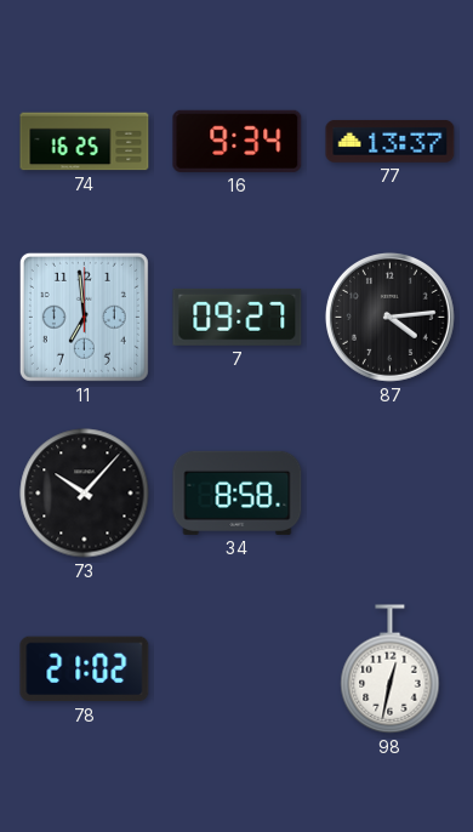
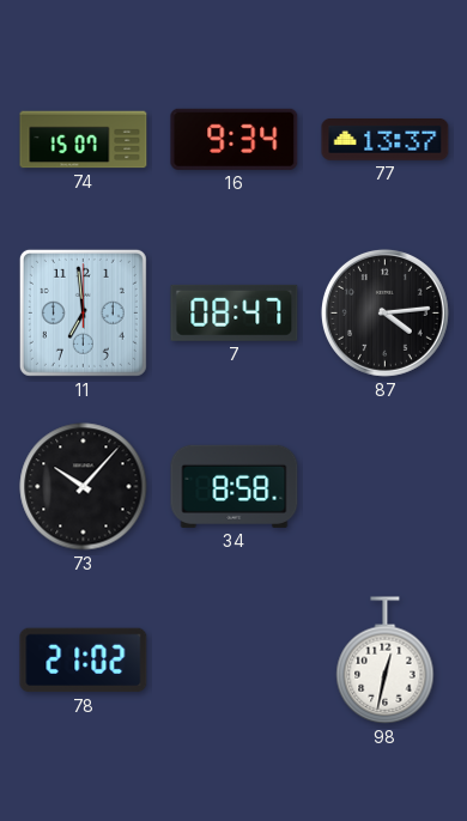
74: 16:25 -> 15:07
7: 09:27 -> 08:47
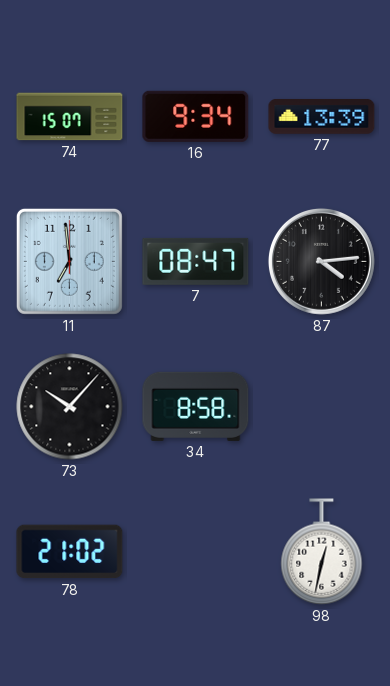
77: 13:37 -> 13:39
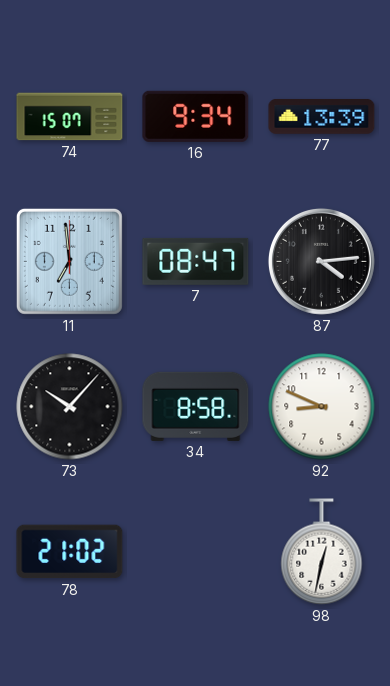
92: none -> 8:49
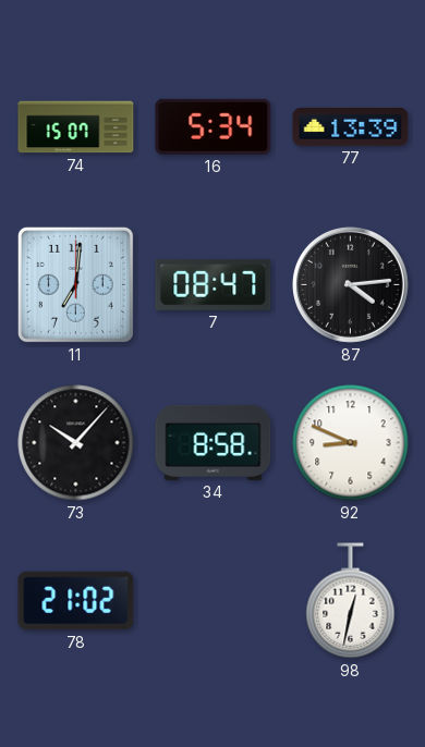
16: 9:34 -> 5:34
11: 6:59 -> 7:01
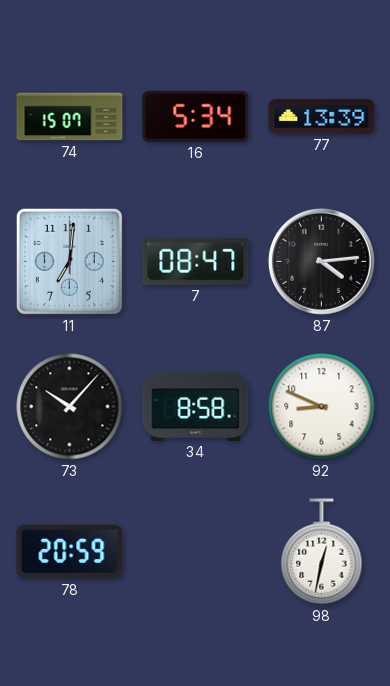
78: 21:02 -> 20:59
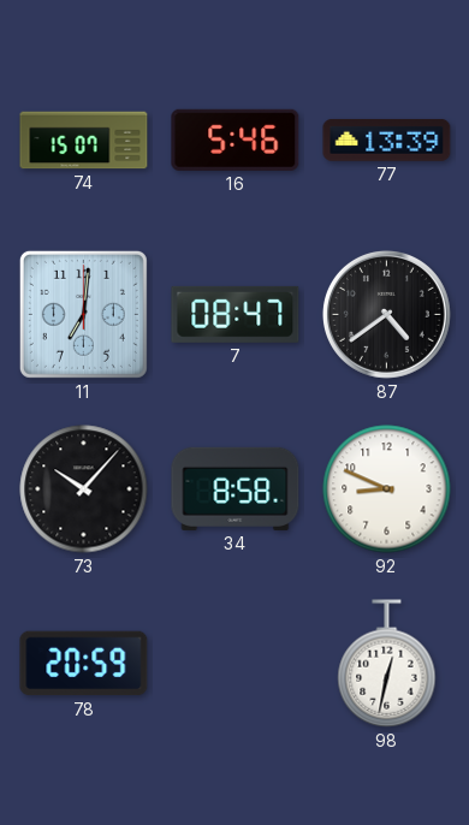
16: 5:34 -> 5:46
87: 4:14 -> 4:39
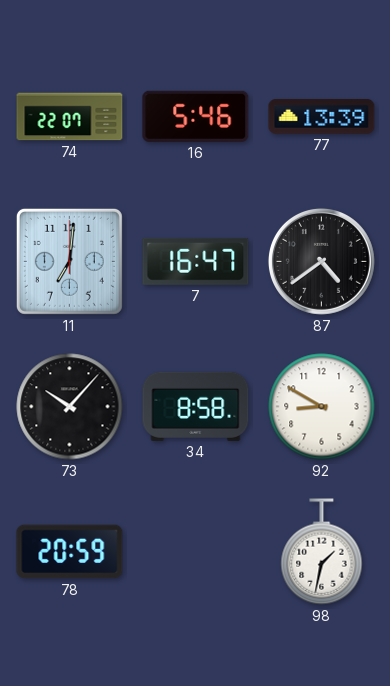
74: 15:07 -> 22:07
7: 08:47 -> 16:47
92: 8:49 -> 8:50
98: 12:32 -> 1:32
